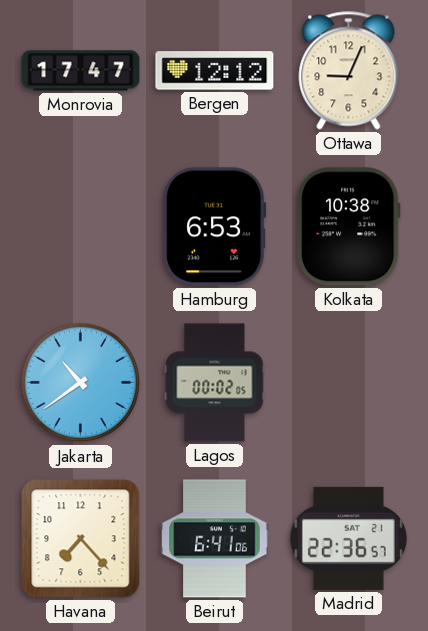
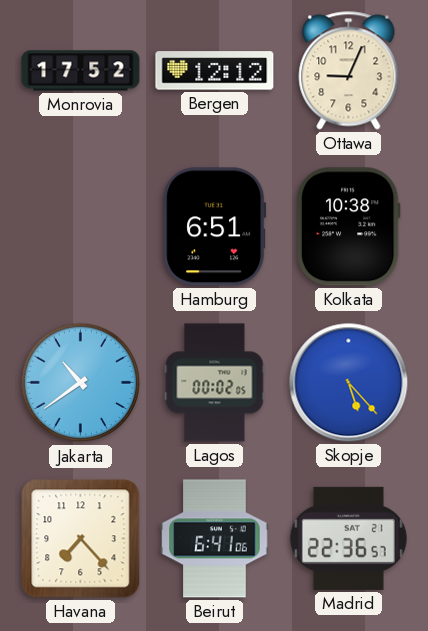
Monrovia: 17:47 -> 17:52
Hamburg: 6:53 -> 6:51
Skopje: none -> 5:23
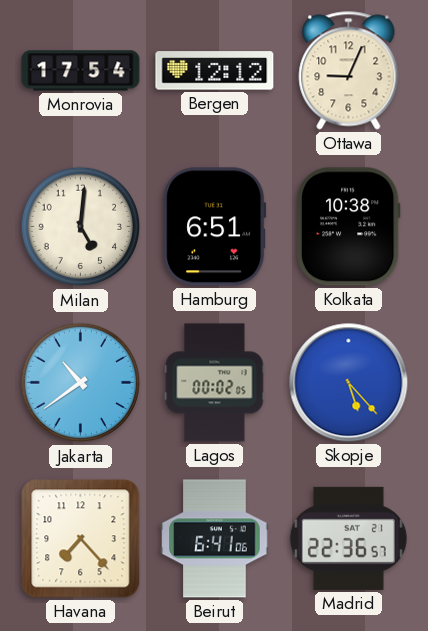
Monrovia: 17:52 -> 17:54
Milan: none -> 5:01
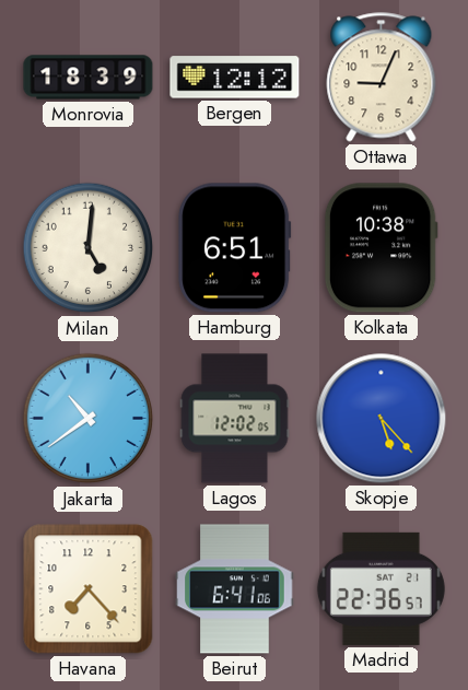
Monrovia: 17:54 -> 18:39
Lagos: 00:02 -> 12:02
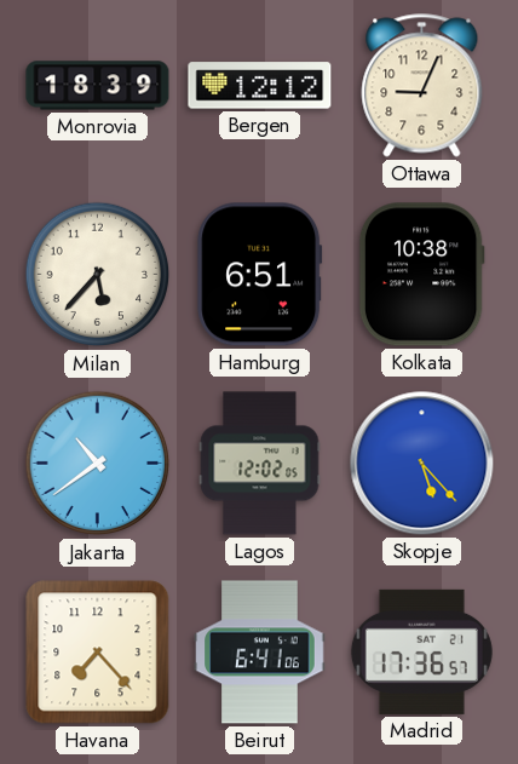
Milan: 5:01 -> 5:37
Madrid: 22:36 -> 17:36
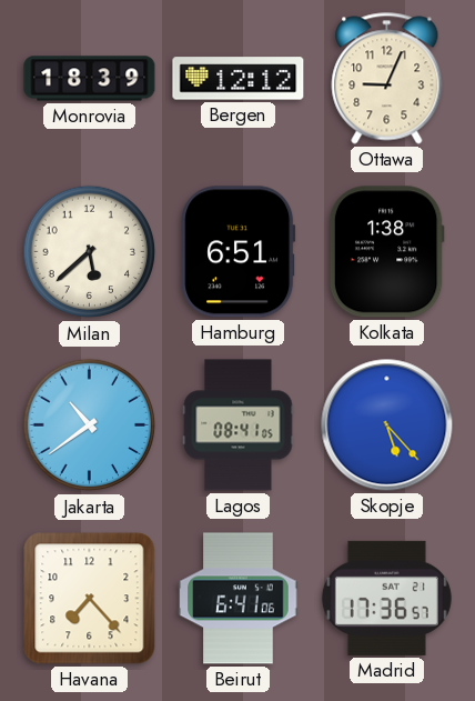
Milan: 5:37 -> 5:38
Kolkata: 10:38 -> 1:38
Lagos: 12:02 -> 08:41
